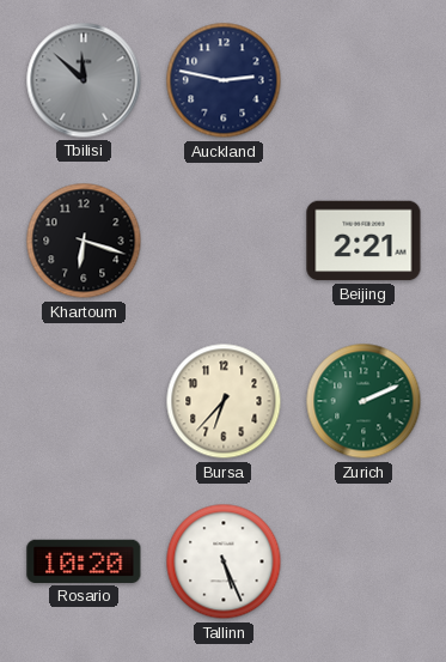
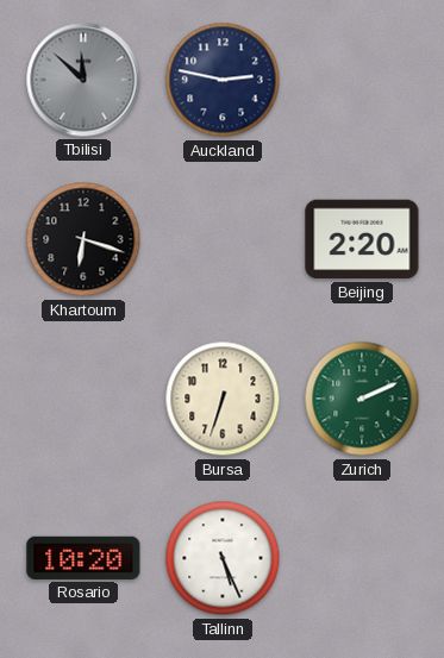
Beijing: 2:21 -> 2:20
Bursa: 6:37 -> 6:33
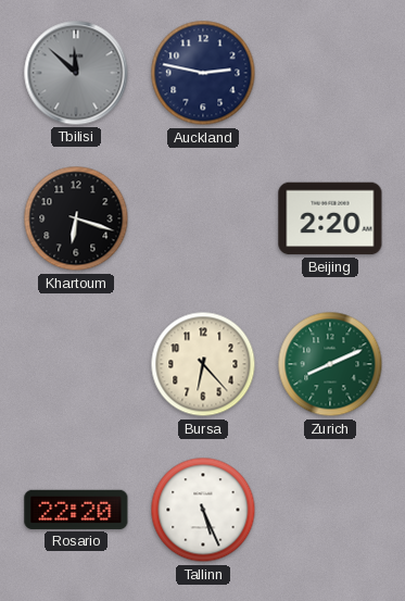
Bursa: 6:33 -> 6:23
Zurich: 2:11 -> 8:11
Rosario: 10:20 -> 22:20
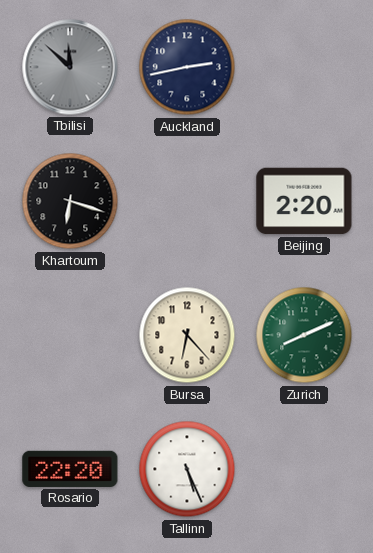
Auckland: 2:47 -> 2:43
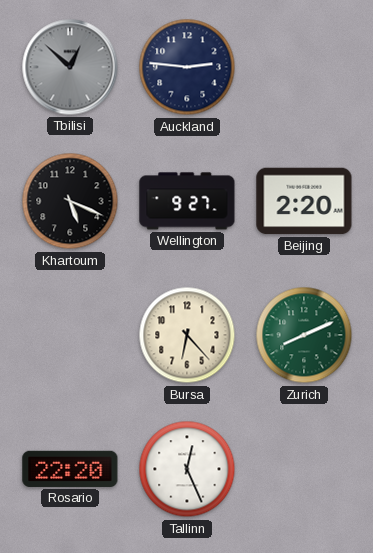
Tbilisi: 11:52 -> 12:52
Auckland: 2:43 -> 2:46
Khartoum: 6:18 -> 5:19
Wellington: none -> 9:27
Tallinn: 5:26 -> 12:26
